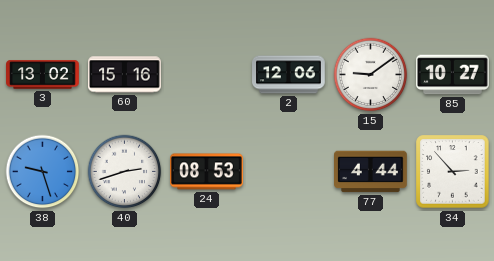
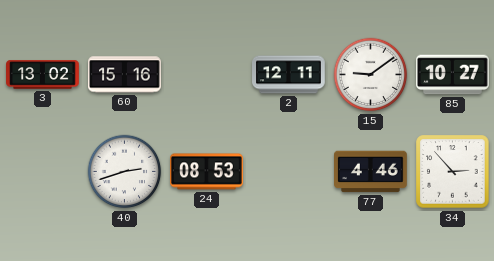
2: 12:06 -> 12:11
38: 9:27 -> none
77: 4:44 -> 4:46
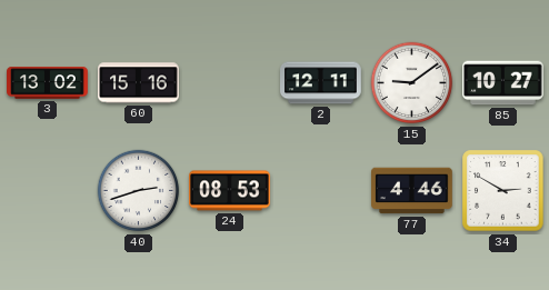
34: 2:53 -> 2:50
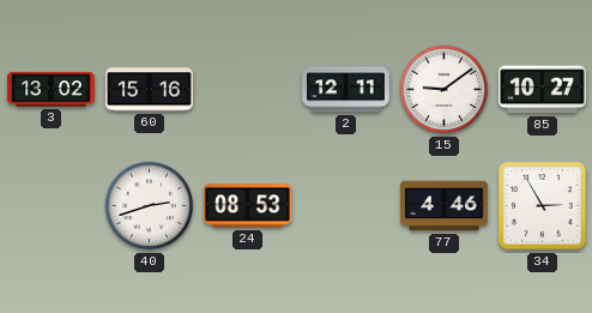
34: 2:50 -> 2:55
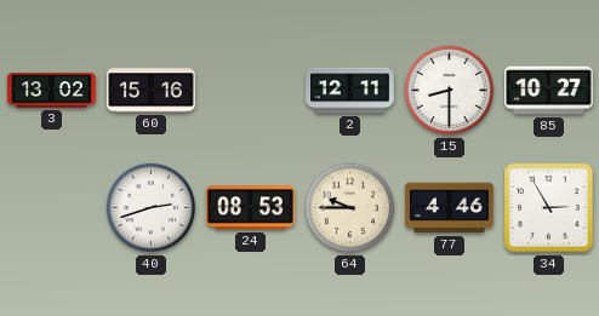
15: 9:09 -> 8:30
64: none -> 9:45
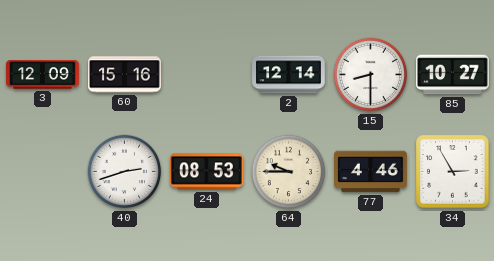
3: 13:02 -> 12:09
2: 12:11 -> 12:14
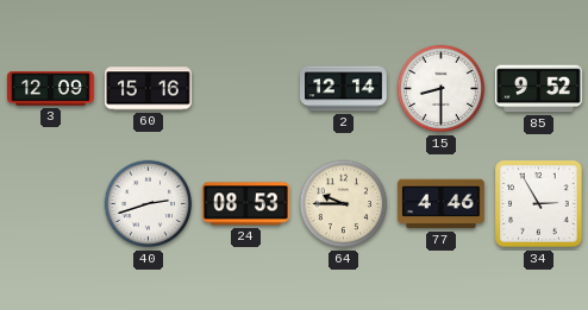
85: 10:27 -> 9:52
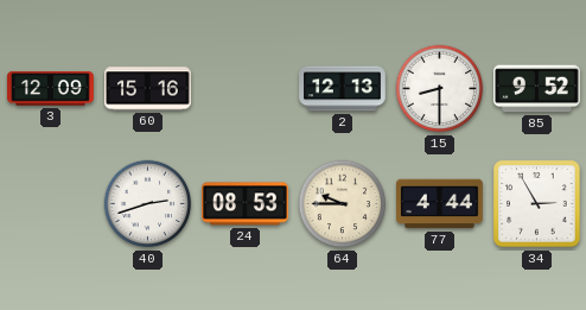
2: 12:14 -> 12:13
77: 4:46 -> 4:44
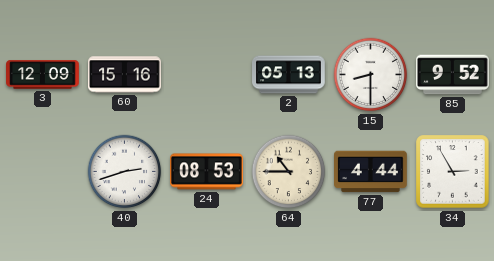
2: 12:13 -> 05:13
64: 9:45 -> 10:45
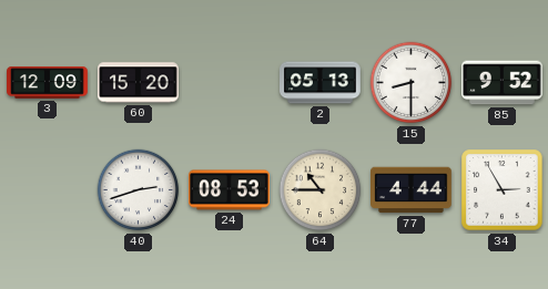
60: 15:16 -> 15:20
